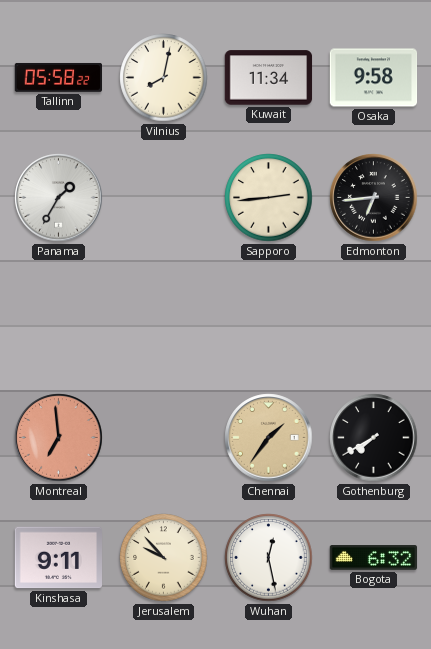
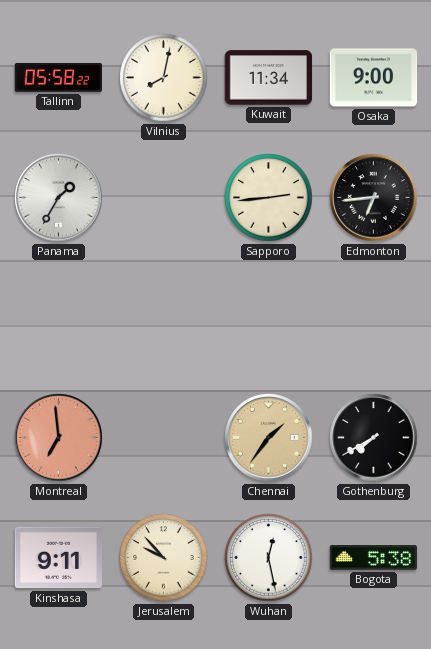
Osaka: 9:58 -> 9:00
Bogota: 6:32 -> 5:38
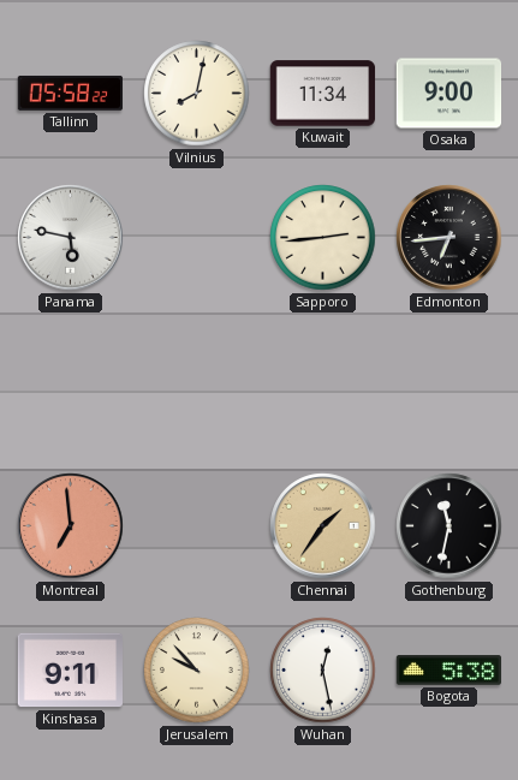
Panama: 1:35 -> 5:47
Gothenburg: 7:40 -> 11:32
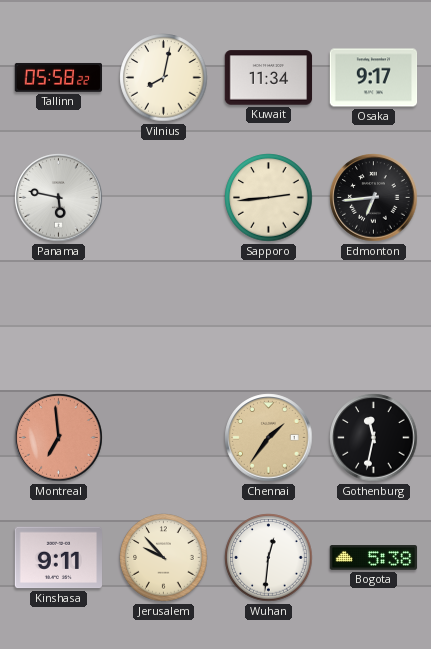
Osaka: 9:00 -> 9:17
Wuhan: 12:28 -> 12:31
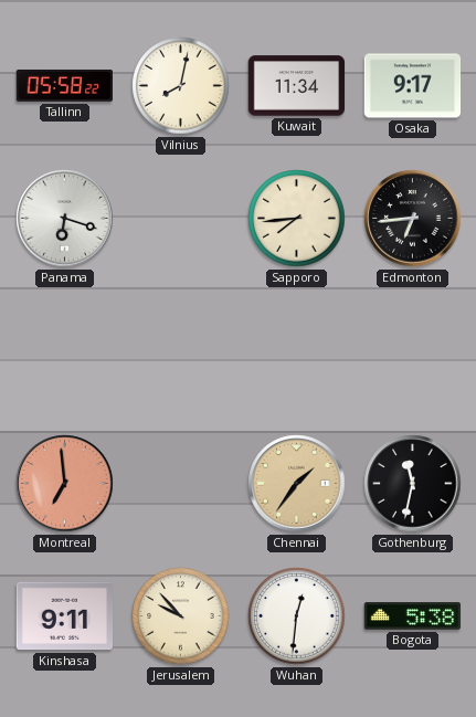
Panama: 5:47 -> 6:18
Sapporo: 2:44 -> 7:44
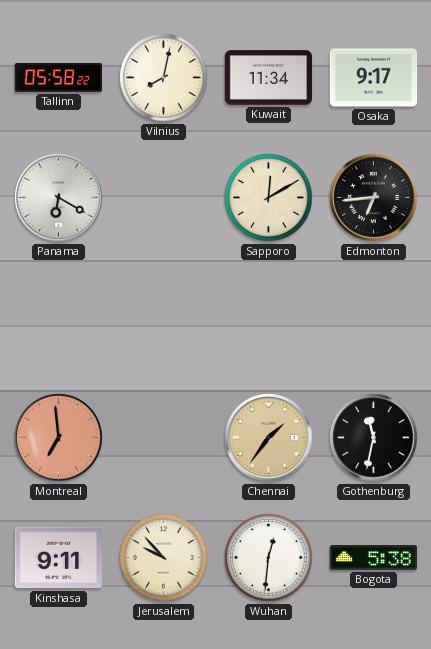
Panama: 6:18 -> 6:20
Sapporo: 7:44 -> 12:10
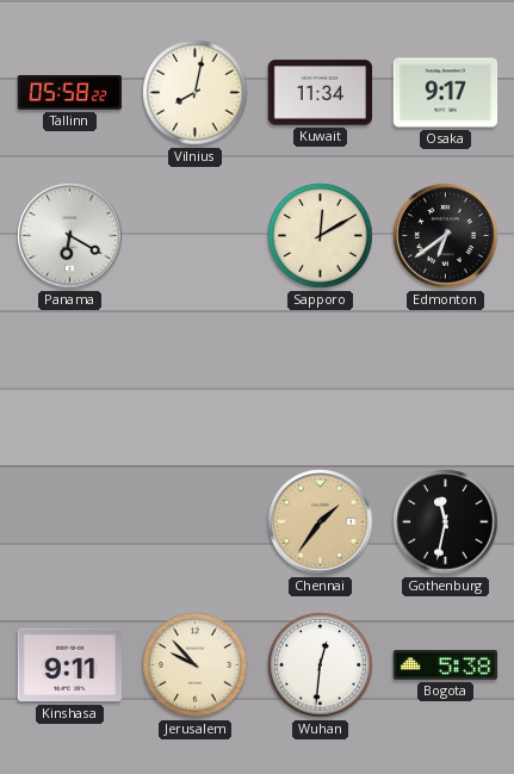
Edmonton: 6:44 -> 6:39
Montreal: 6:59 -> none
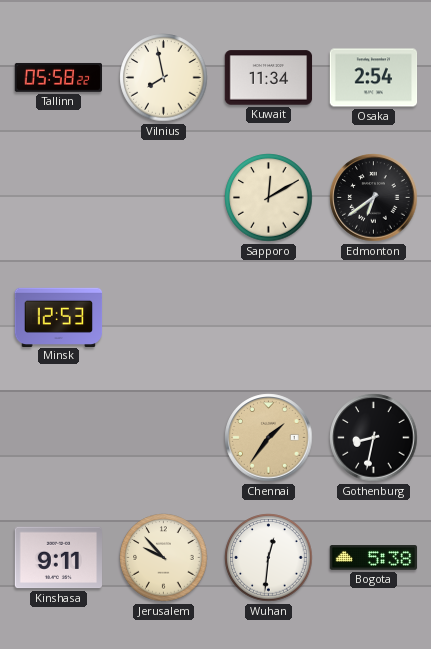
Vilnius: 8:02 -> 7:58
Osaka: 9:17 -> 2:54
Panama: 6:20 -> none
Minsk: none -> 12:53
Gothenburg: 11:32 -> 8:32
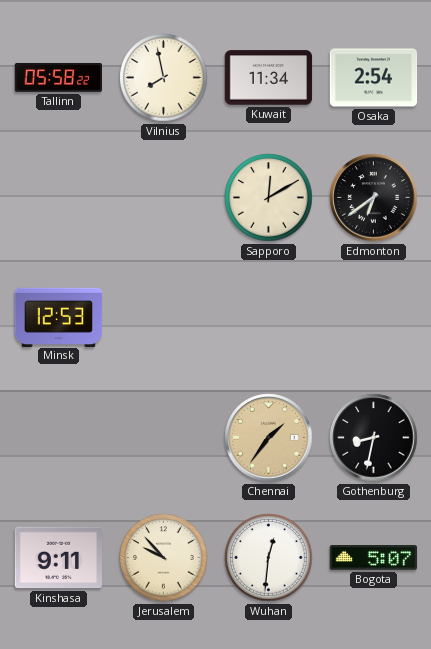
Bogota: 5:38 -> 5:07
